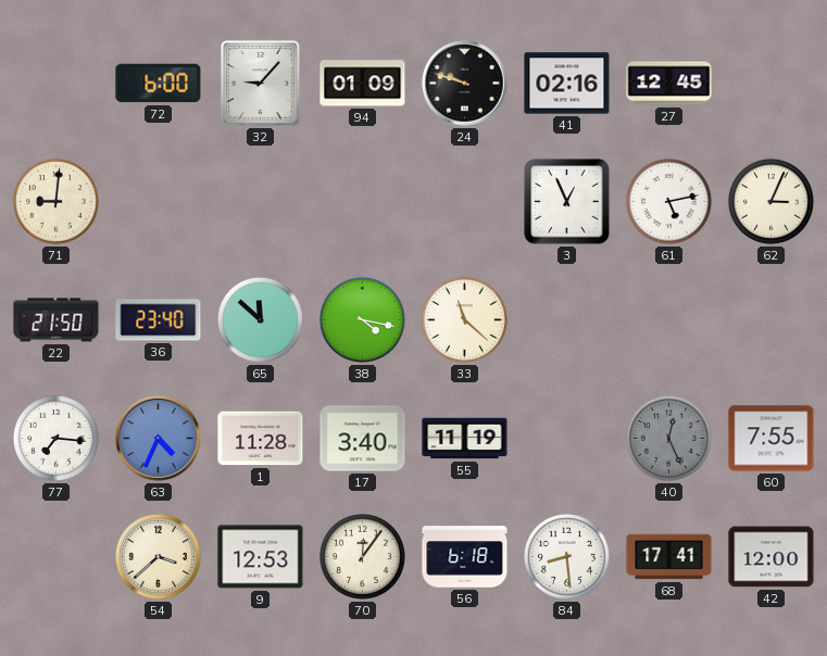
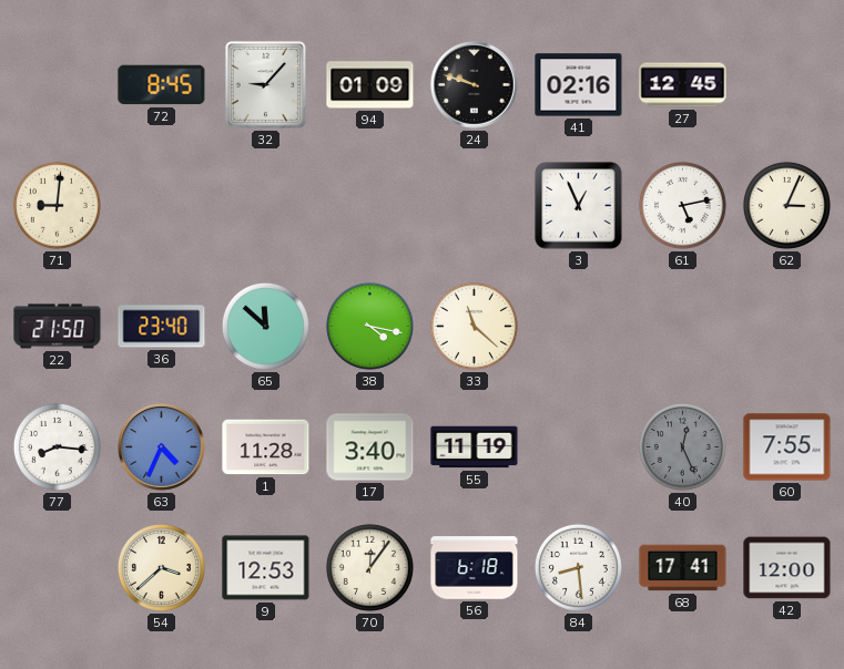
72: 6:00 -> 8:45
77: 7:16 -> 8:16
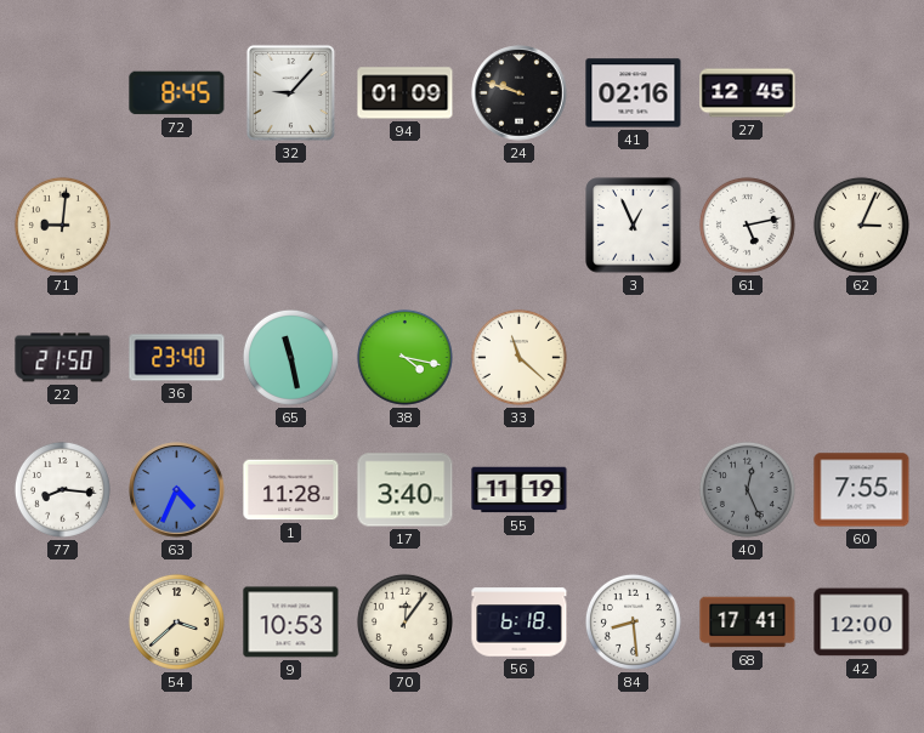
65: 11:52 -> 11:28
9: 12:53 -> 10:53
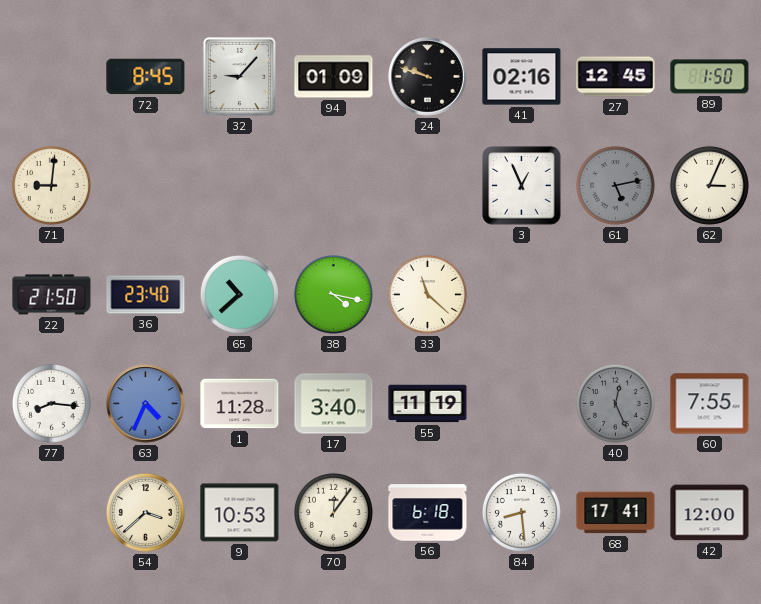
89: none -> 1:50
61 dial: white -> grey
65: 11:28 -> 10:38
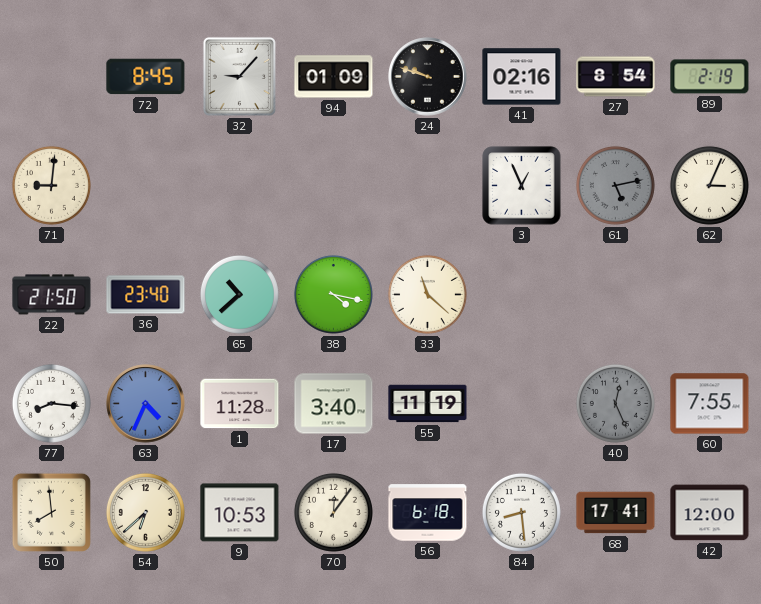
27: 12:45 -> 8:54
89: 1:50 -> 2:19
50: none -> 7:59
54: 3:38 -> 6:38
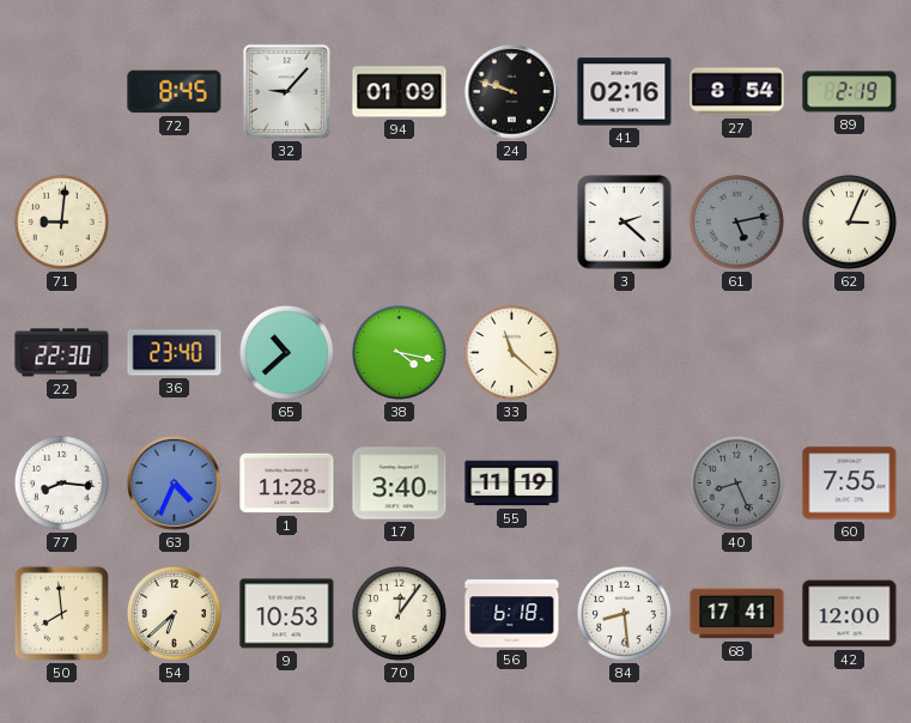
3: 12:56 -> 2:22
22: 21:50 -> 22:30
40: 12:26 -> 8:26
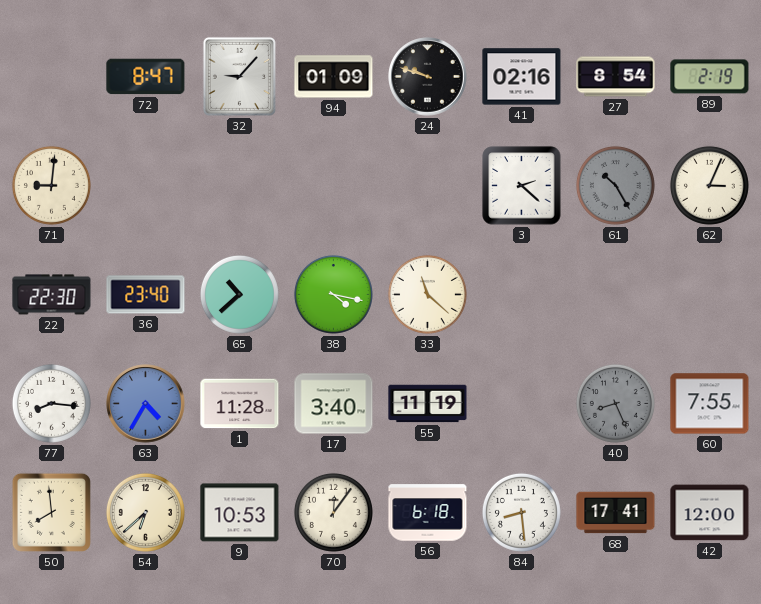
72: 8:45 -> 8:47
61: 5:13 -> 10:25
63: 4:34 -> 4:35
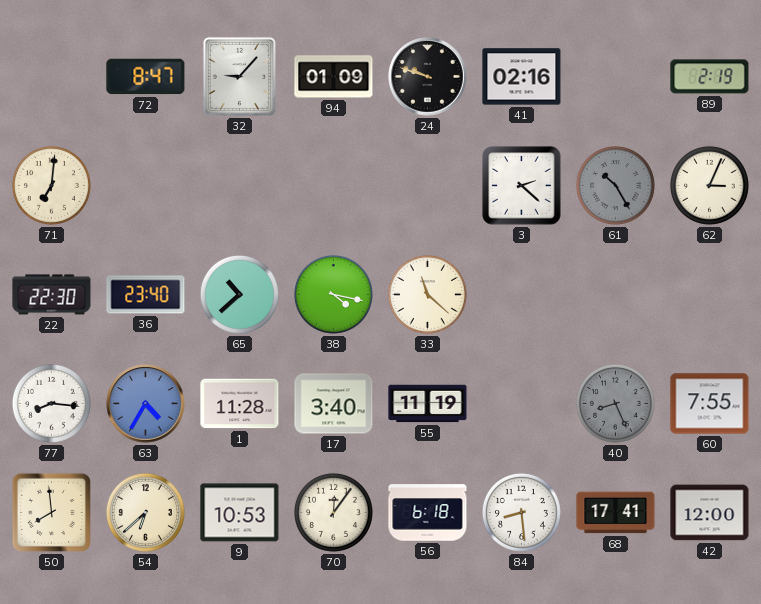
27: 8:54 -> none
71: 9:01 -> 7:01
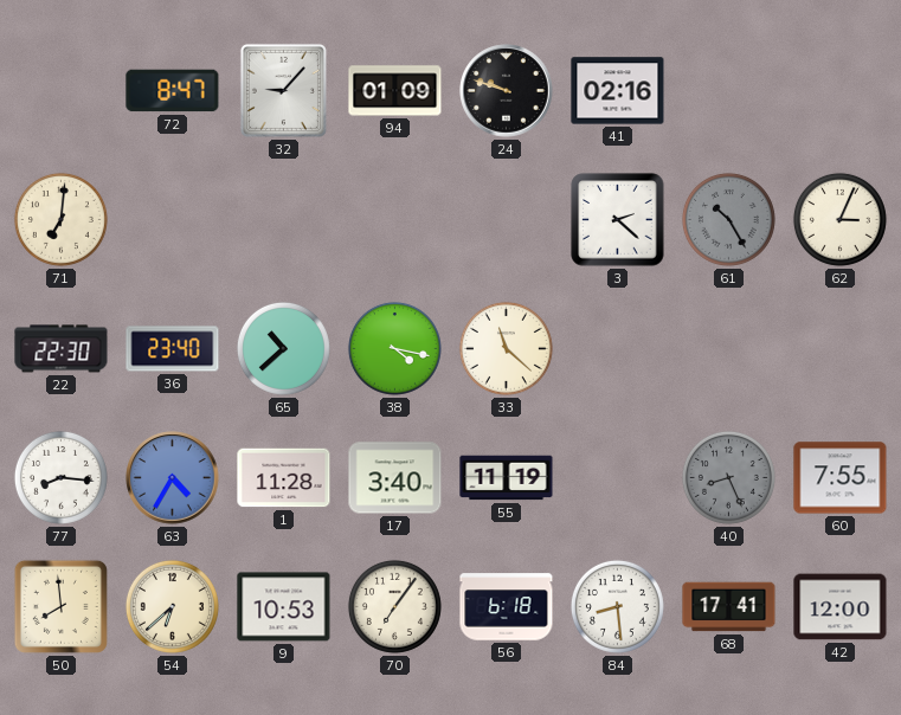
89: 2:19 -> none
70: 12:06 -> 7:06
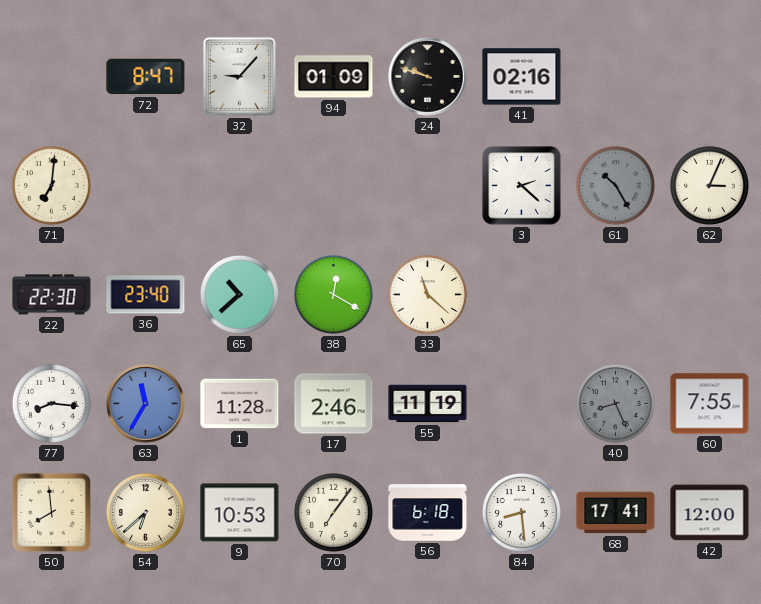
38: 4:17 -> 12:20
63: 4:35 -> 11:35
17: 3:40 -> 2:46
